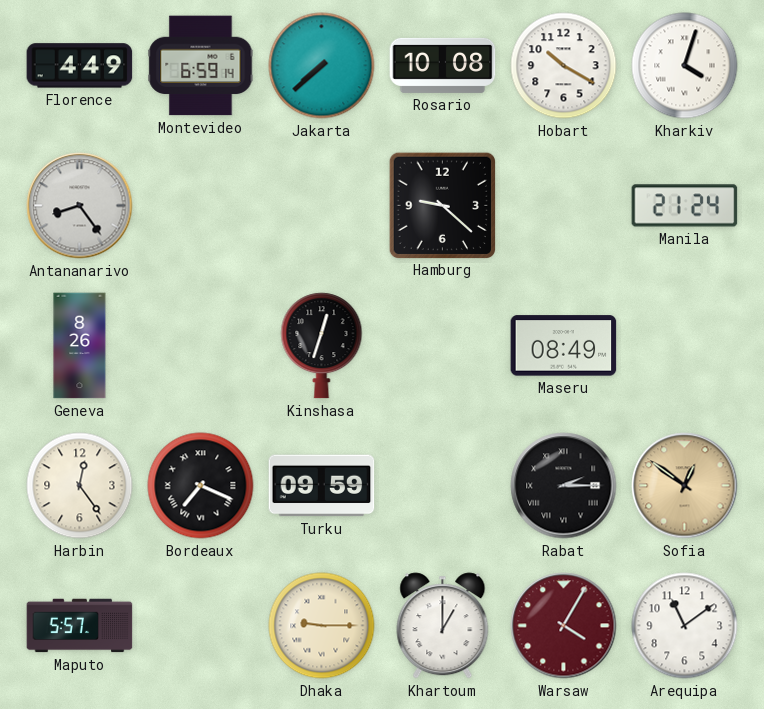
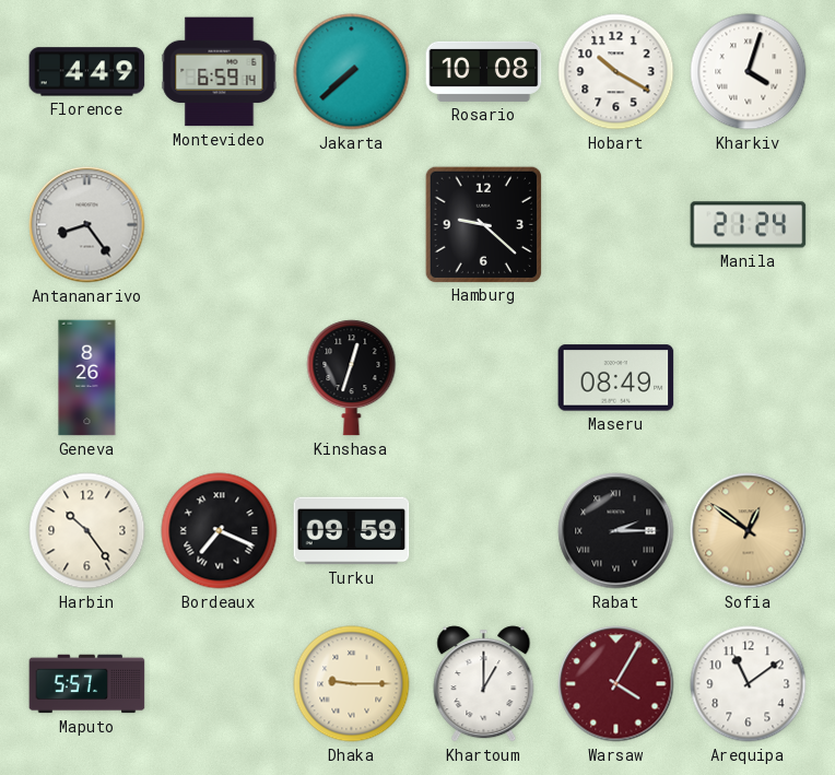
Harbin: 12:24 -> 10:24
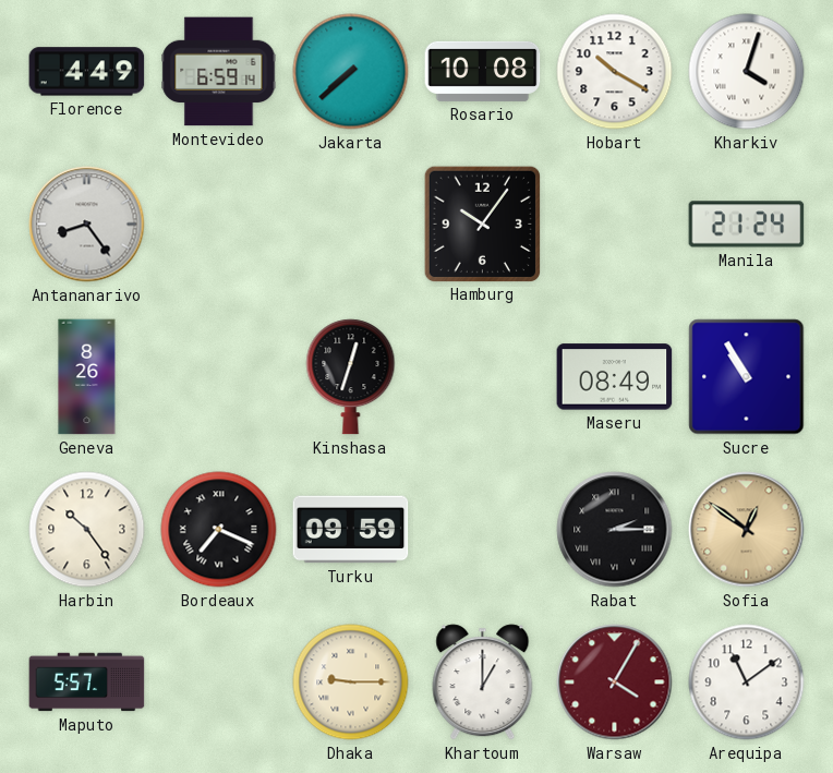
Hamburg: 9:22 -> 10:06
Sucre: none -> 10:55
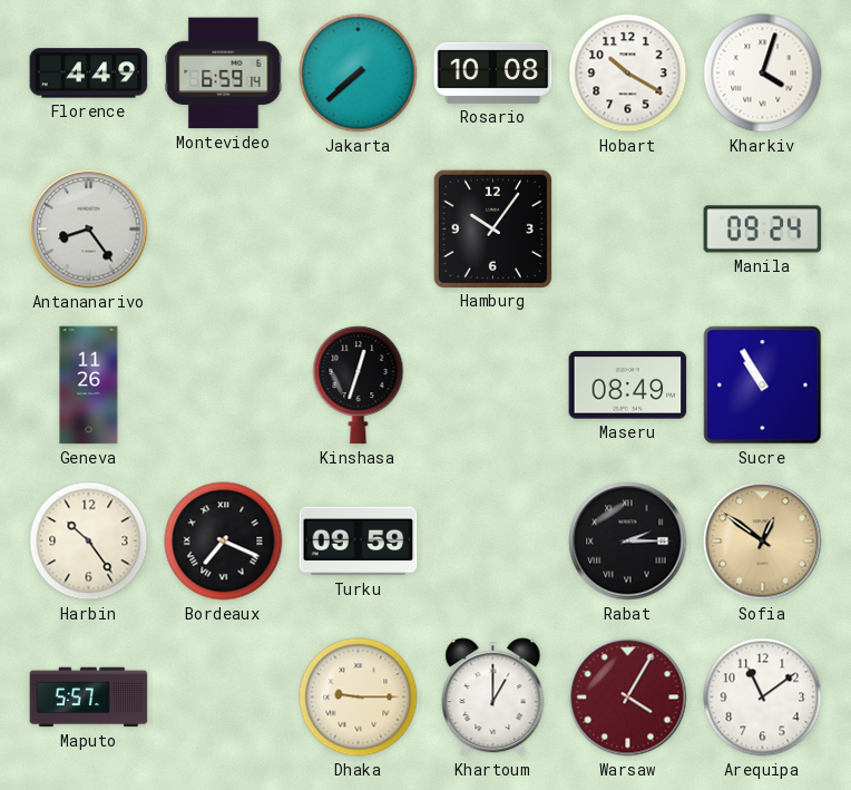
Manila: 21:24 -> 09:24
Geneva: 8:26 -> 11:26
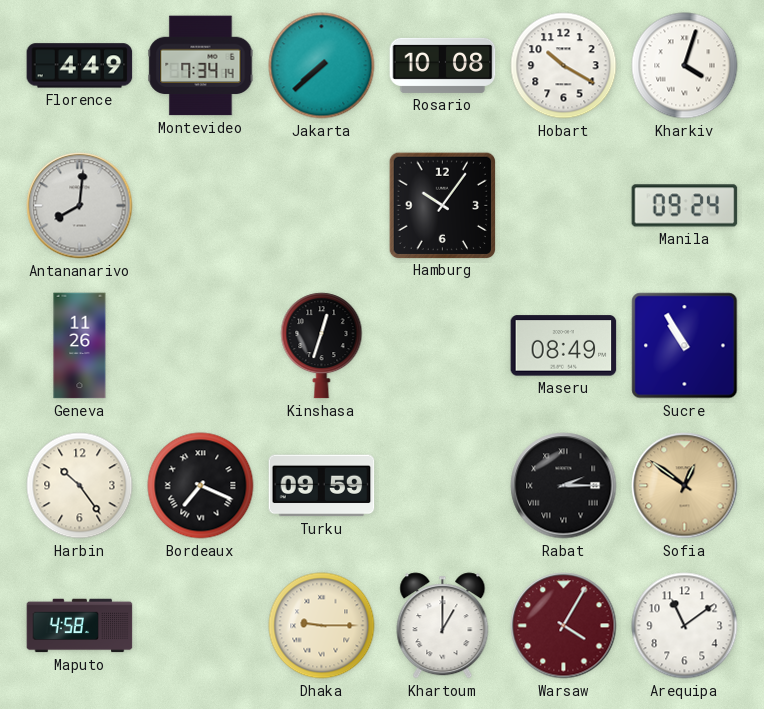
Montevideo: 6:59 -> 7:34
Antananarivo: 8:24 -> 8:01
Maputo: 5:57 -> 4:58
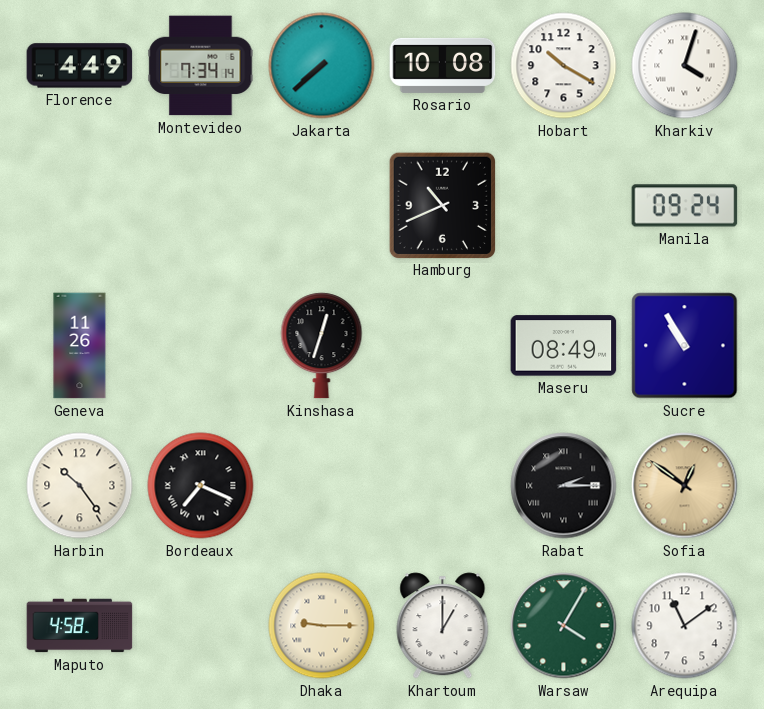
Antananarivo: 8:01 -> none
Hamburg: 10:06 -> 10:41
Turku: 09:59 -> none
Warsaw dial: burgundy -> green
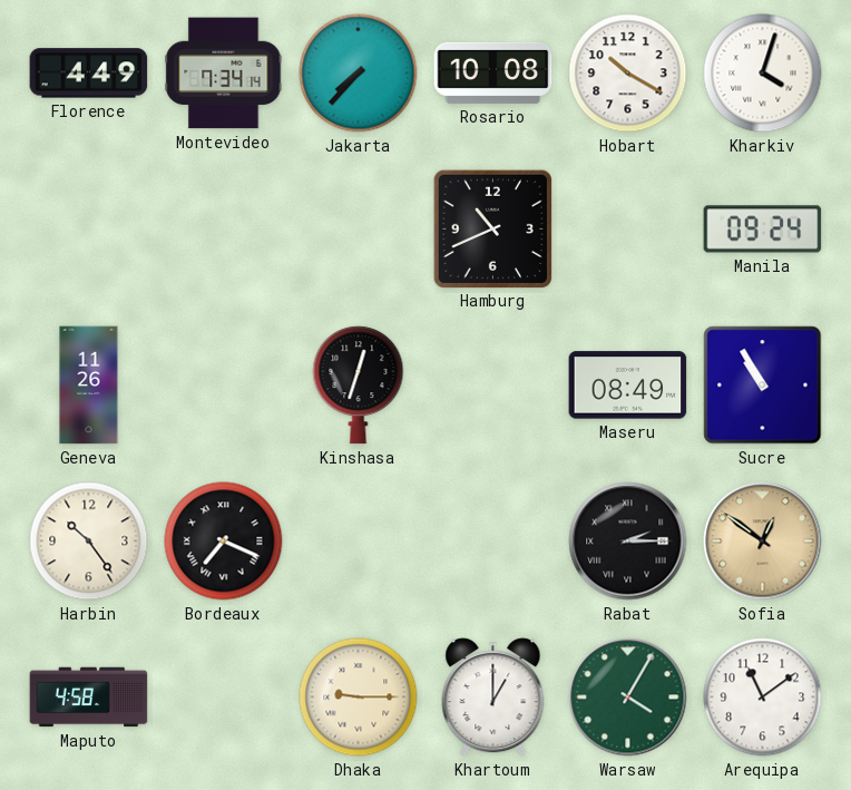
Jakarta: 7:38 -> 7:37
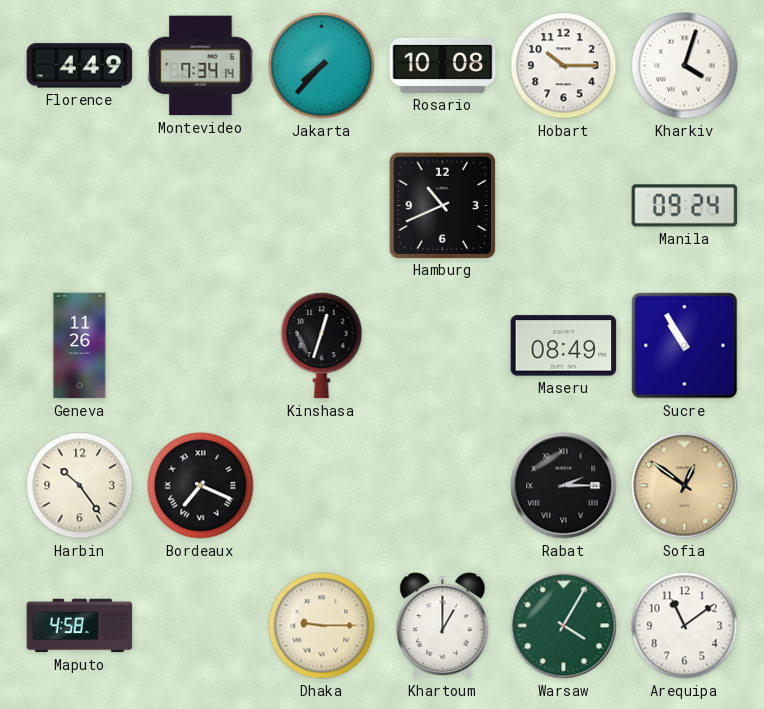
Hobart: 10:20 -> 10:15
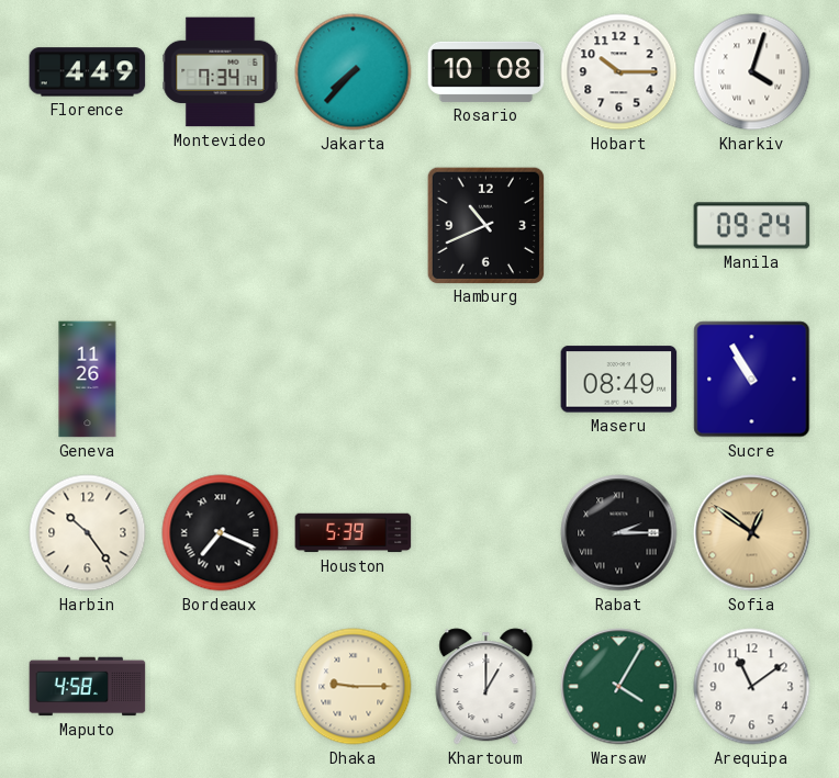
Kinshasa: 12:33 -> none
Houston: none -> 5:39
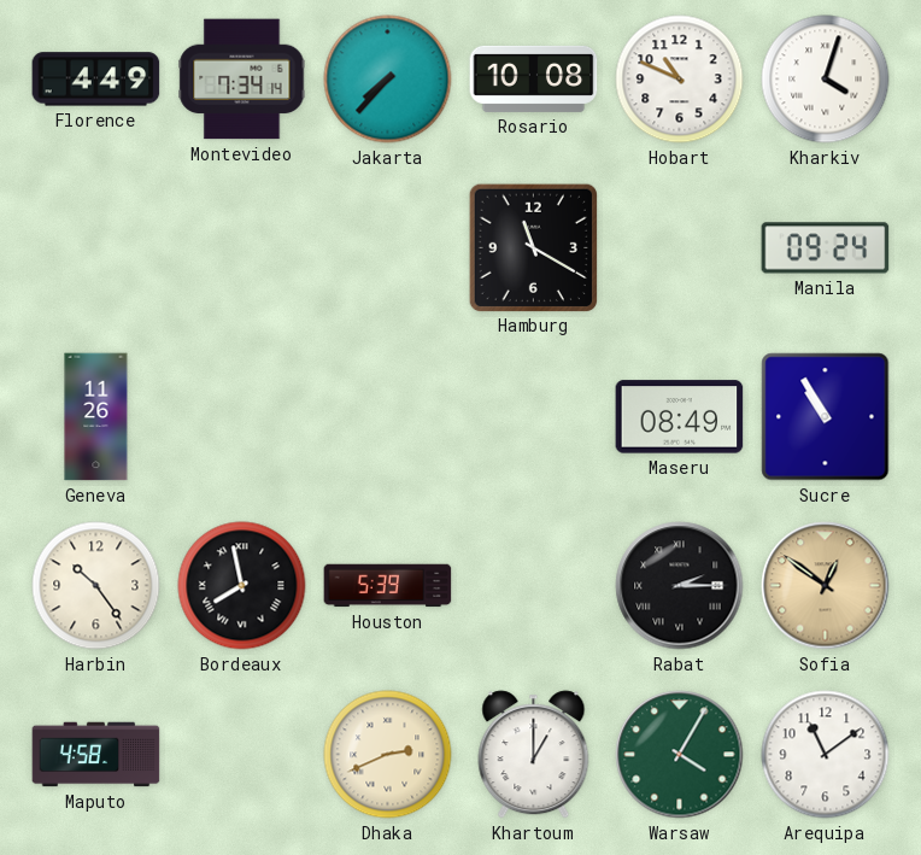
Hobart: 10:15 -> 10:49
Hamburg: 10:41 -> 11:20
Bordeaux: 7:19 -> 7:58
Dhaka: 9:15 -> 2:41
